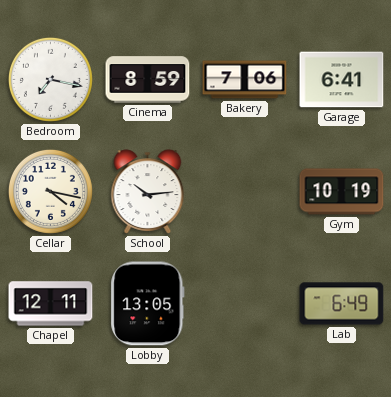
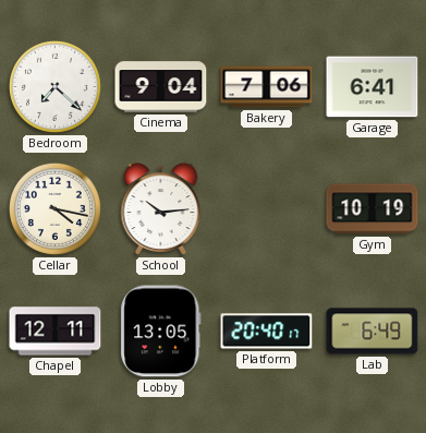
Bedroom: 7:17 -> 7:22
Cinema: 8:59 -> 9:04
Platform: none -> 20:40
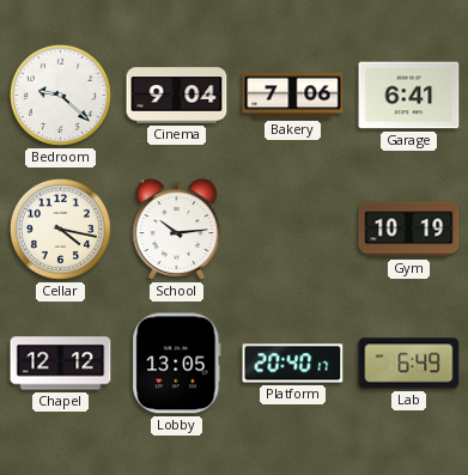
Bedroom: 7:22 -> 9:22
Chapel: 12:11 -> 12:12
